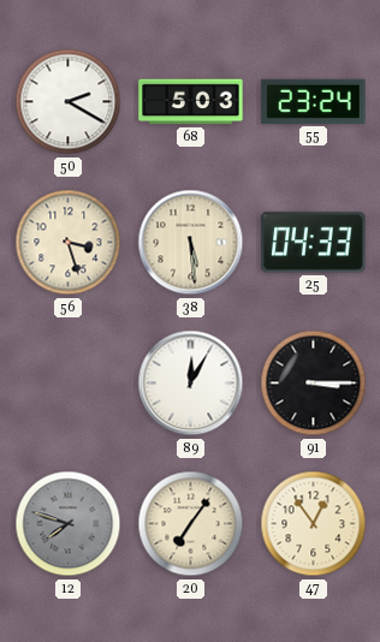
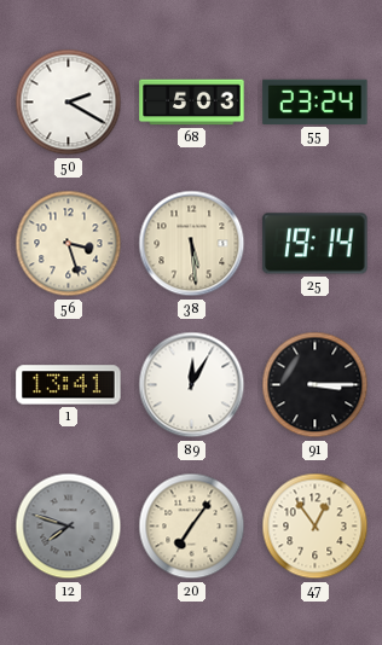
25: 04:33 -> 19:14
1: none -> 13:41
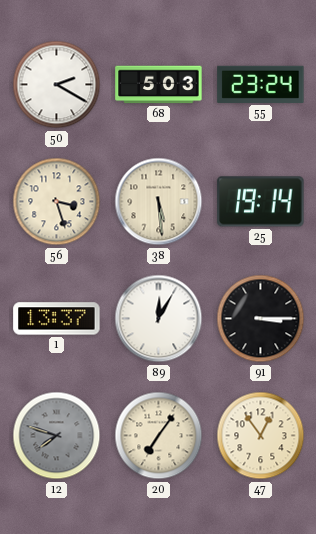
1: 13:41 -> 13:37
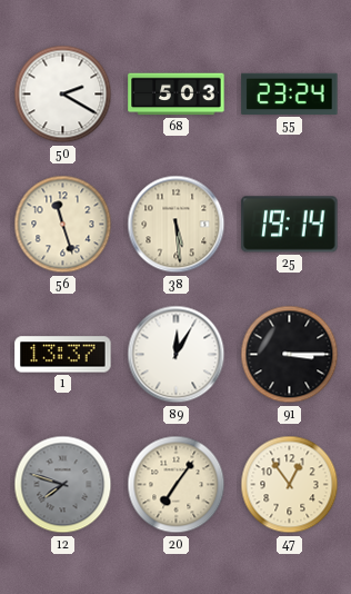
56: 3:27 -> 11:27
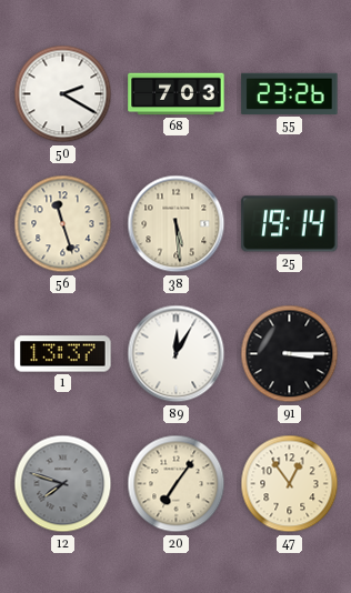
68: 5:03 -> 7:03
55: 23:24 -> 23:26
